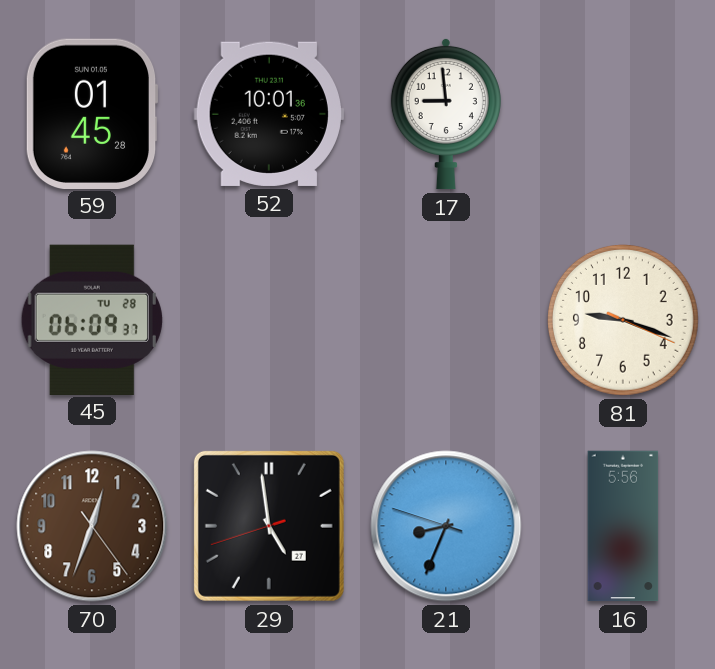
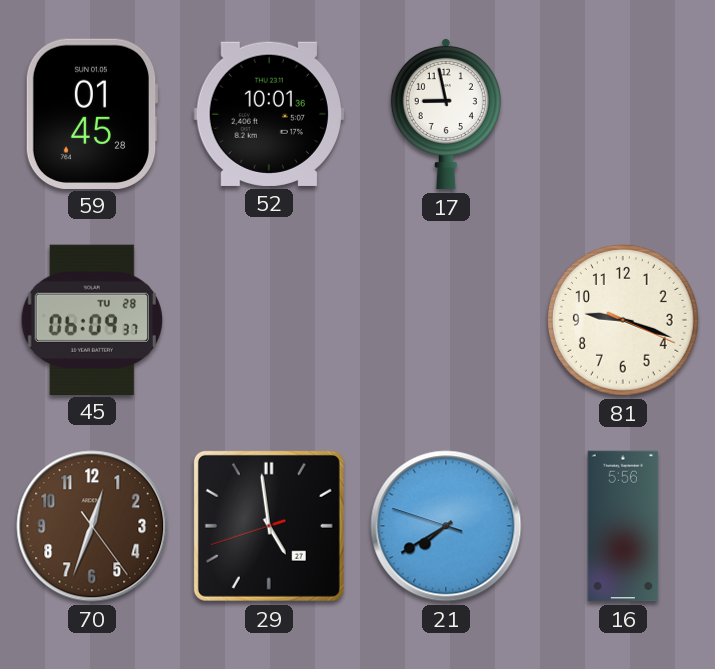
17: 8:59 -> 8:58
21: 8:33 -> 7:39
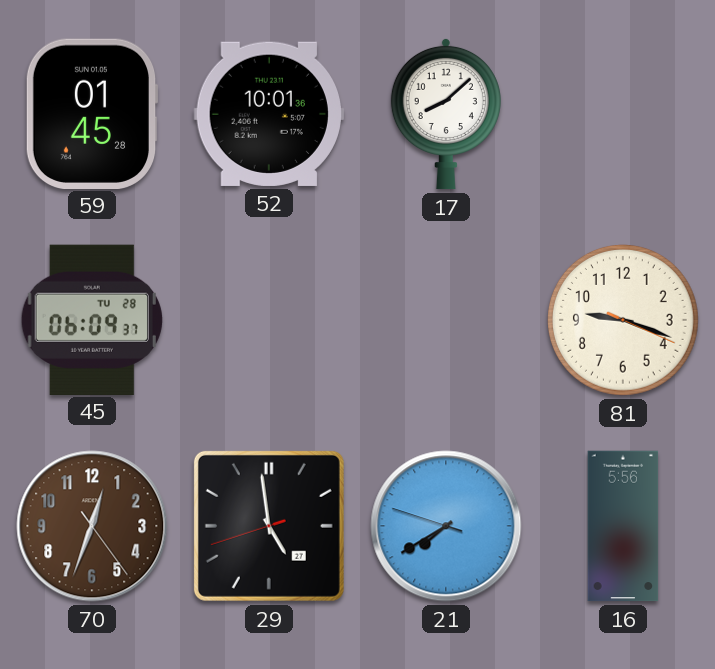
17: 8:58 -> 8:08
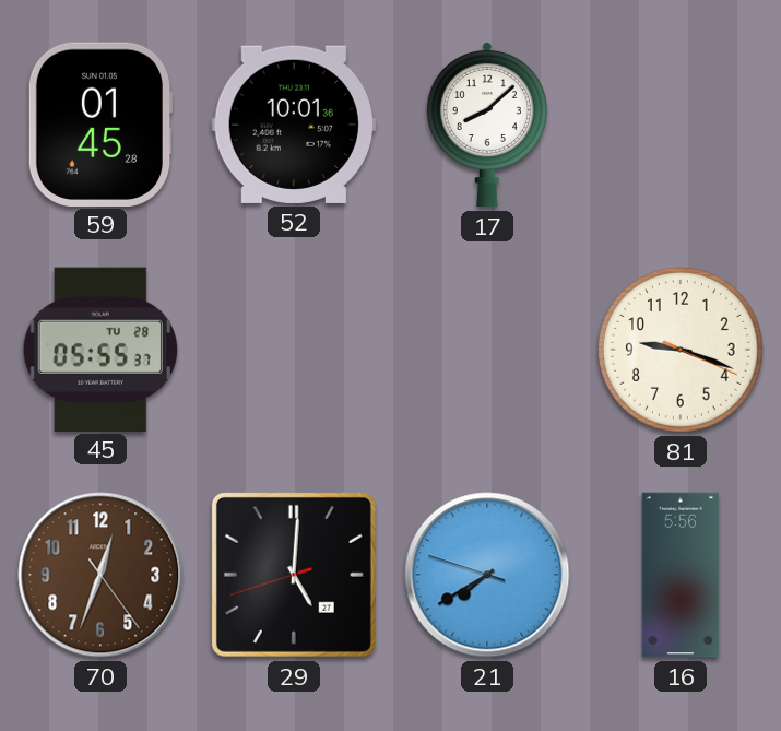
45: 06:09 -> 05:55
29: 4:58 -> 5:00
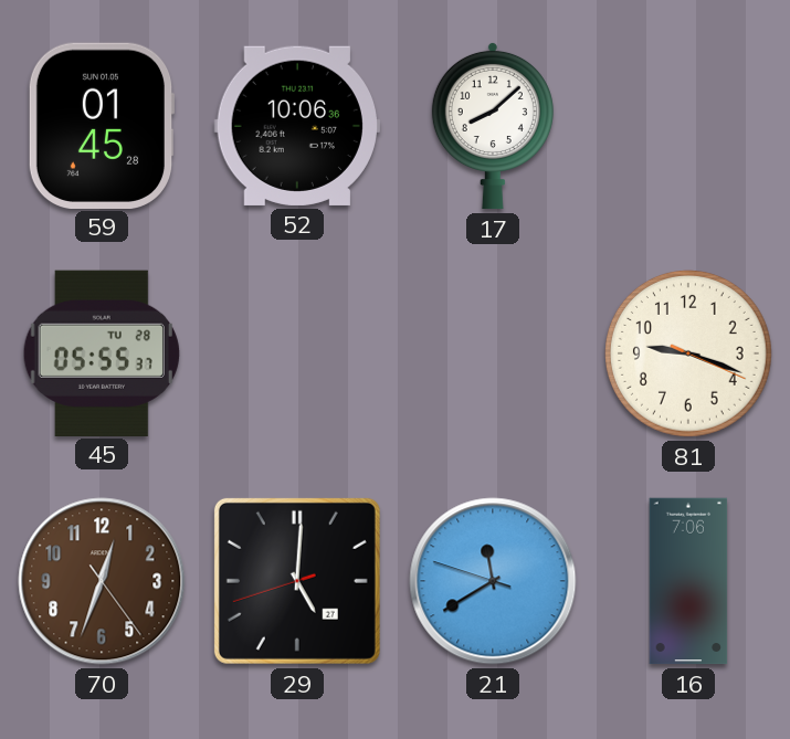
52: 10:01 -> 10:06
21: 7:39 -> 11:39
16: 5:56 -> 7:06
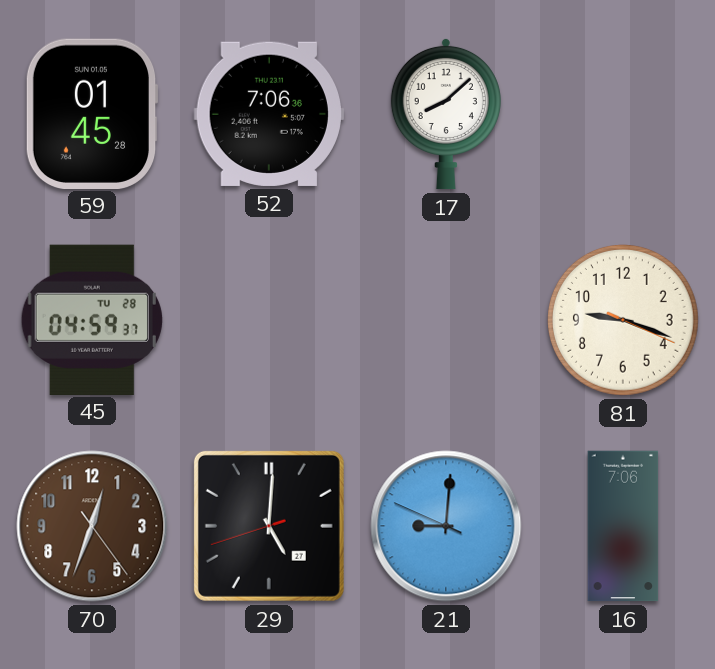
52: 10:06 -> 7:06
45: 05:55 -> 04:59
21: 11:39 -> 9:00
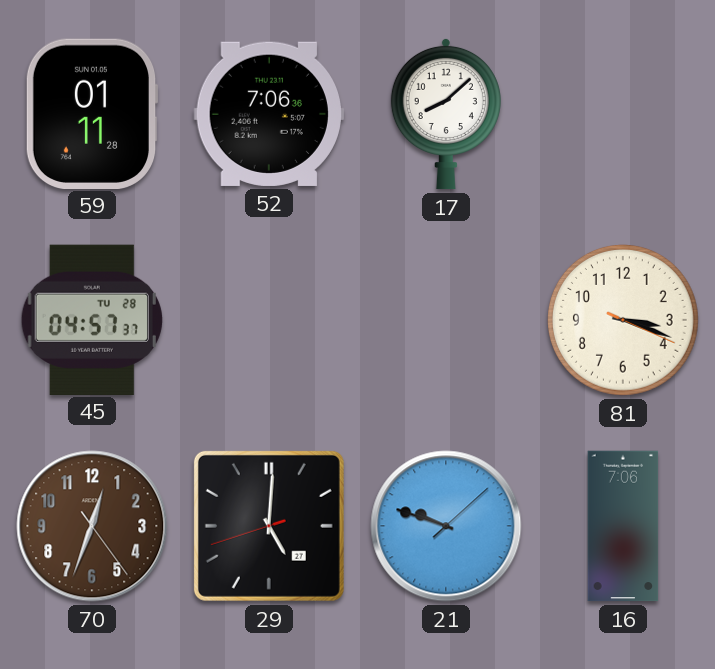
59: 01:45 -> 01:11
45: 04:59 -> 04:57
81: 9:18 -> 3:18
21: 9:00 -> 9:48
